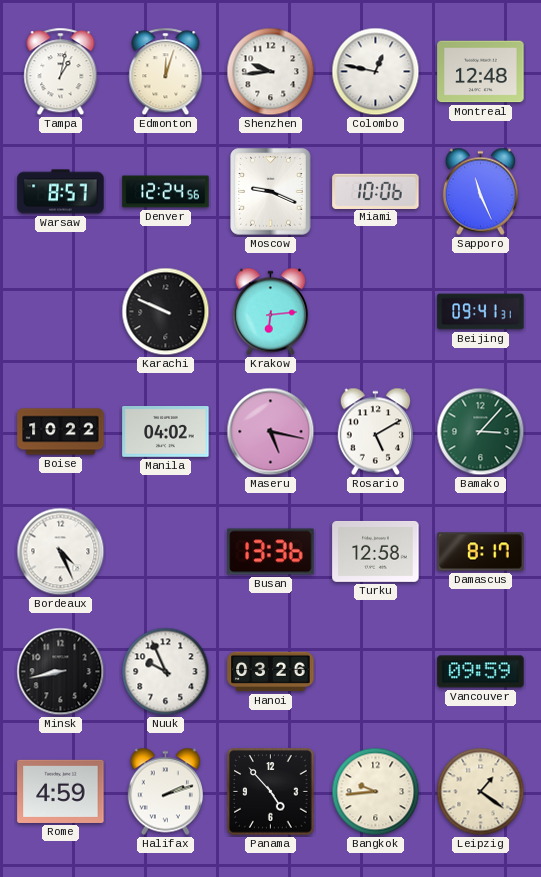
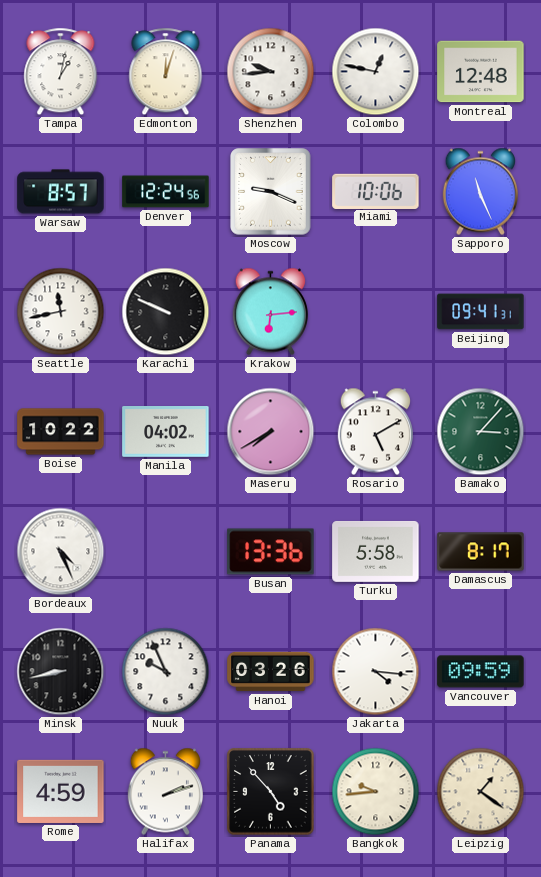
Seattle: none -> 11:43
Maseru: 5:17 -> 7:40
Turku: 12:58 -> 5:58
Jakarta: none -> 4:16
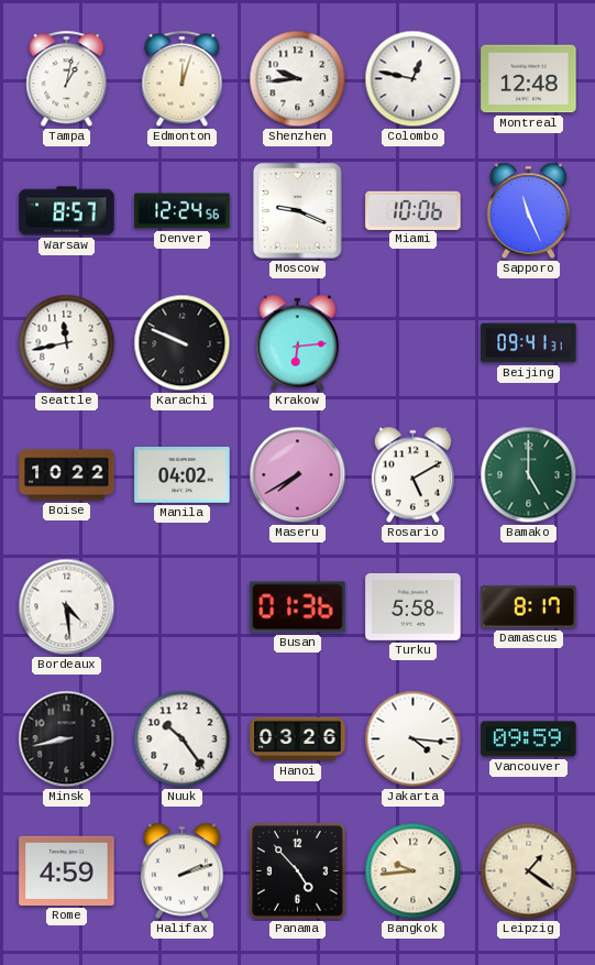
Bamako: 3:07 -> 5:00
Bordeaux: 4:26 -> 4:29
Busan: 13:36 -> 01:36
Nuuk: 9:56 -> 10:24
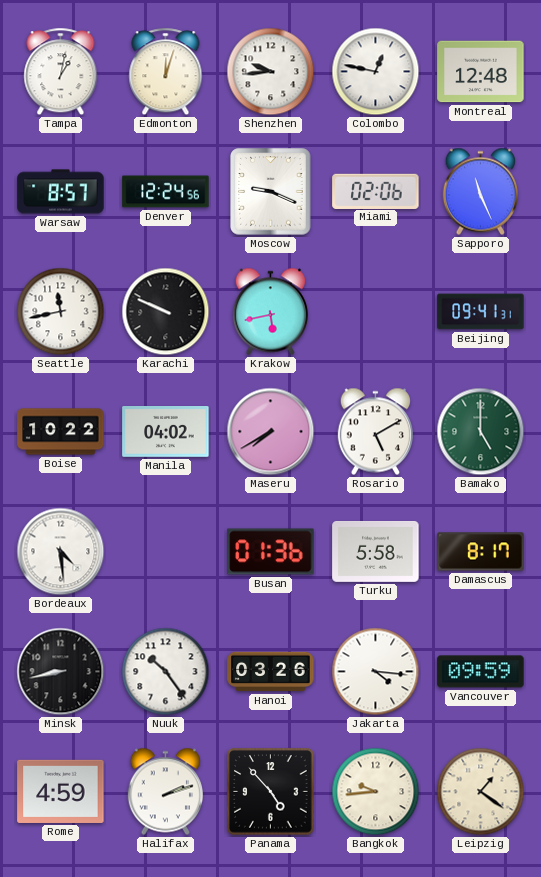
Miami: 10:06 -> 02:06
Krakow: 6:14 -> 5:43
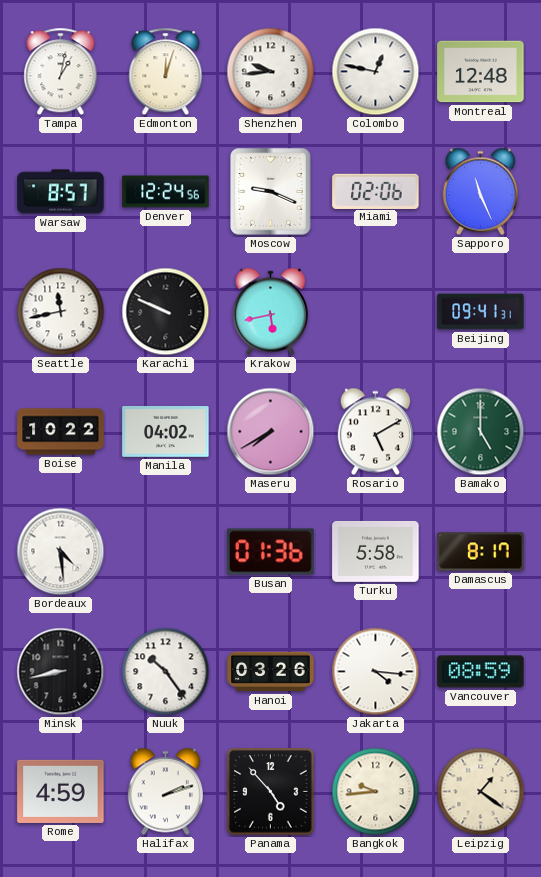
Vancouver: 09:59 -> 08:59
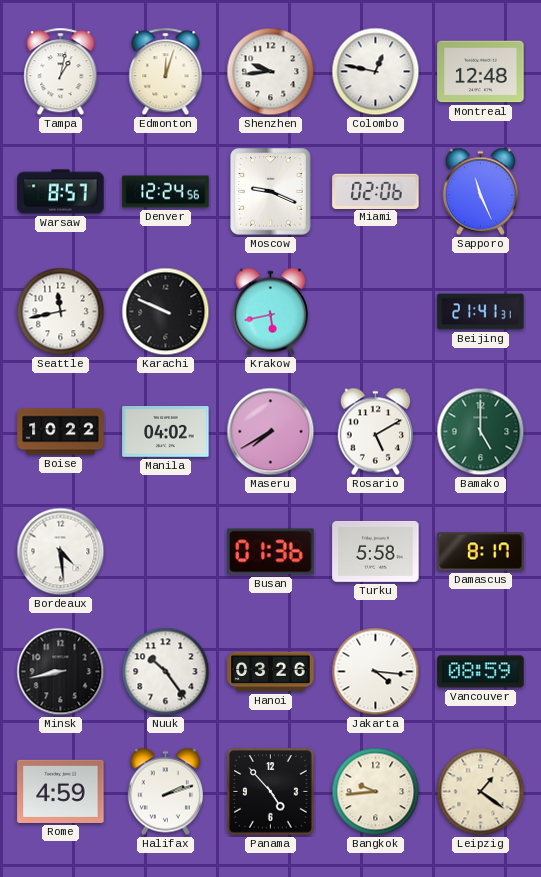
Beijing: 09:41 -> 21:41
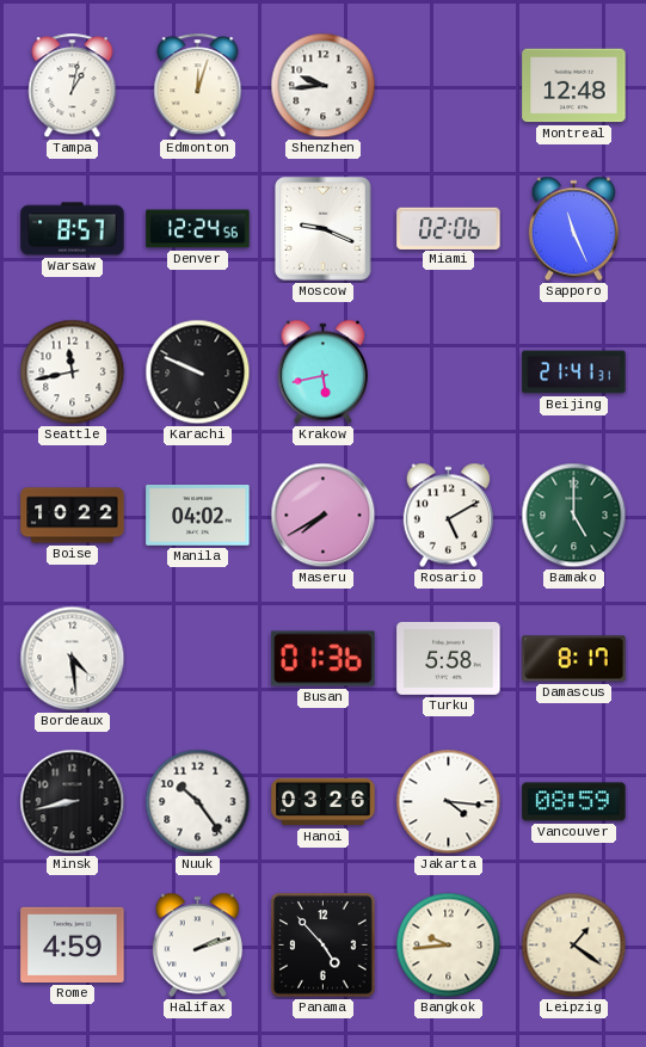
Colombo: 12:47 -> none
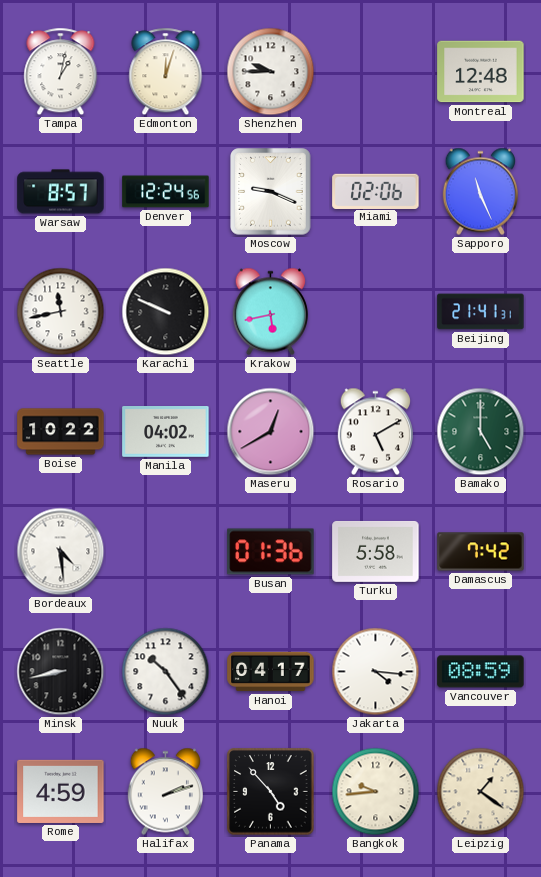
Shenzhen: 9:44 -> 9:45
Maseru: 7:40 -> 12:40
Damascus: 8:17 -> 7:42
Hanoi: 03:26 -> 04:17
